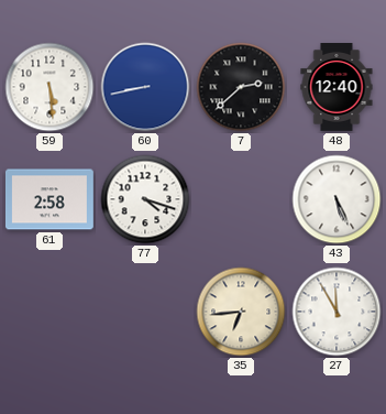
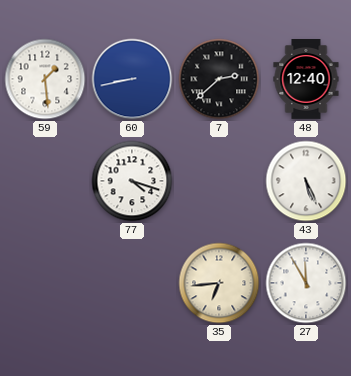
59: 5:29 -> 1:29
61: 2:58 -> none
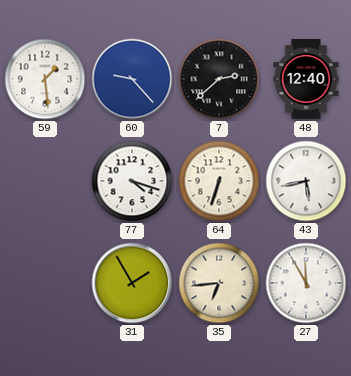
60: 8:43 -> 9:23
64: none -> 6:33
43: 5:26 -> 5:43
31: none -> 1:55
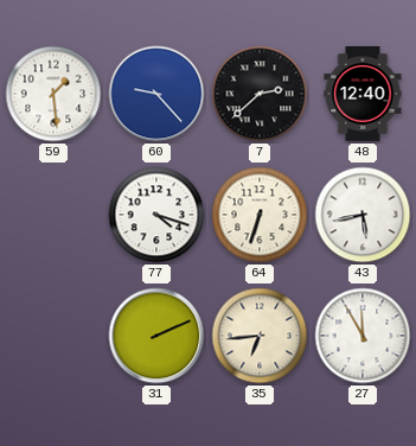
31: 1:55 -> 2:11
